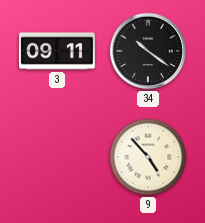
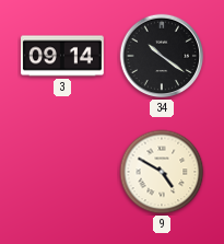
3: 09:11 -> 09:14
9: 4:53 -> 4:50
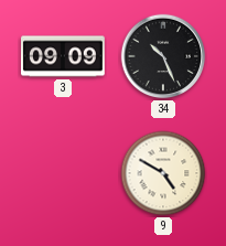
3: 09:14 -> 09:09
34: 10:21 -> 10:26
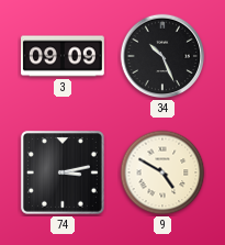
74: none -> 3:13
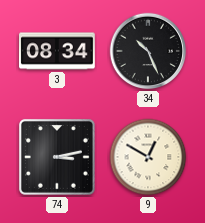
3: 09:09 -> 08:34
9: 4:50 -> 12:50
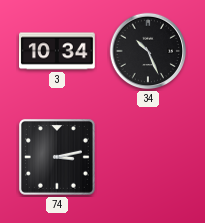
3: 08:34 -> 10:34
9: 12:50 -> none
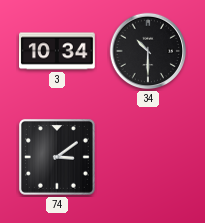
34: 10:26 -> 10:30
74: 3:13 -> 3:09
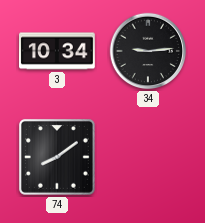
34: 10:30 -> 9:14
74: 3:09 -> 8:09
